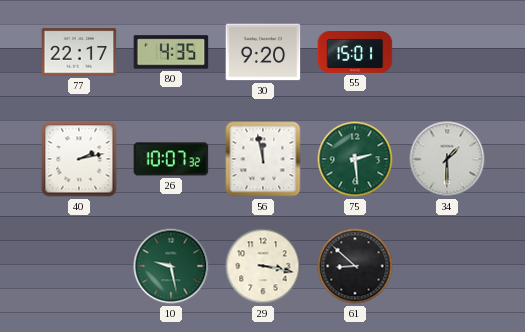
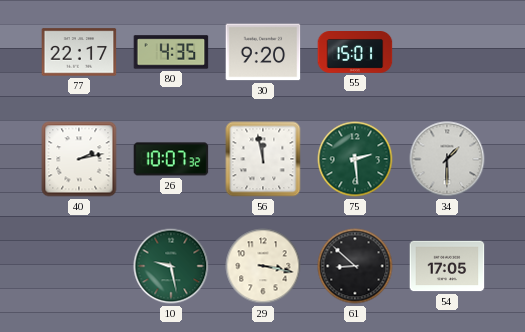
54: none -> 17:05
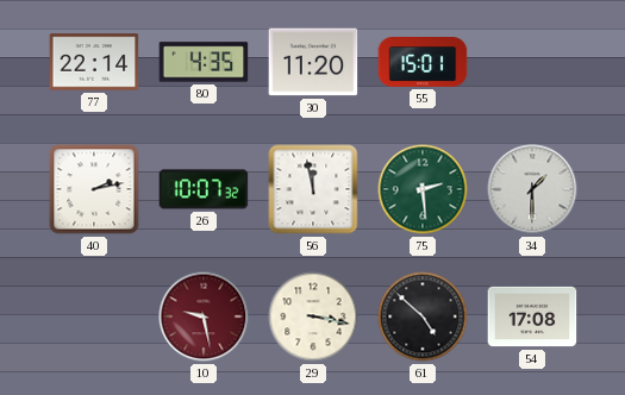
77: 22:17 -> 22:14
30: 9:20 -> 11:20
10 dial: green -> burgundy
61: 8:52 -> 4:52
54: 17:05 -> 17:08
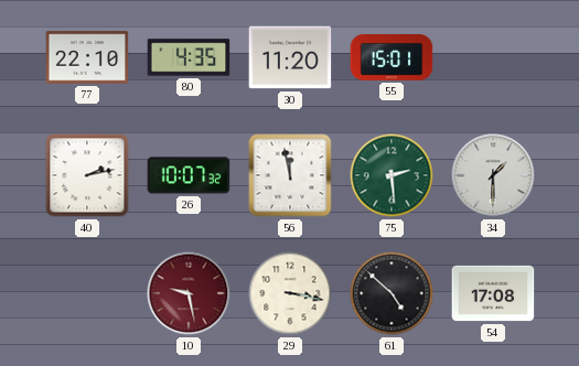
77: 22:14 -> 22:10
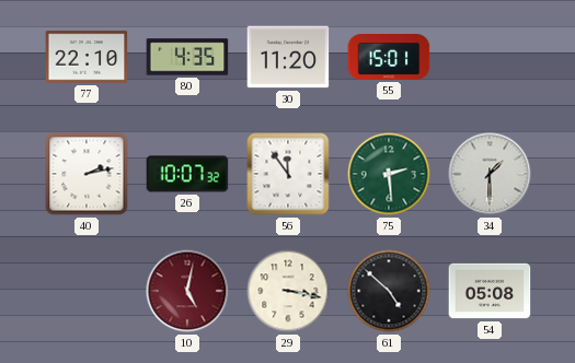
56: 11:58 -> 11:54
10: 9:28 -> 5:02
54: 17:08 -> 05:08
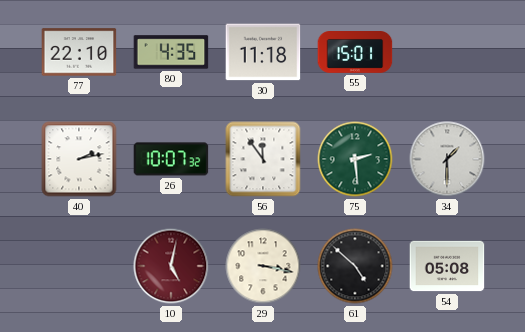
30: 11:20 -> 11:18
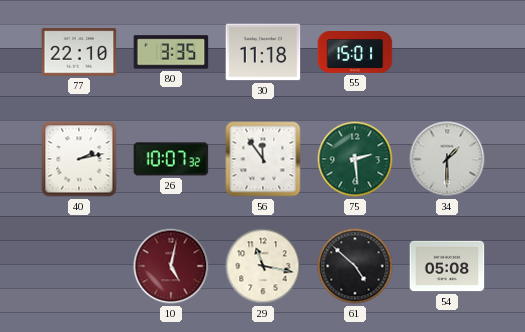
80: 4:35 -> 3:35
29: 3:17 -> 11:17
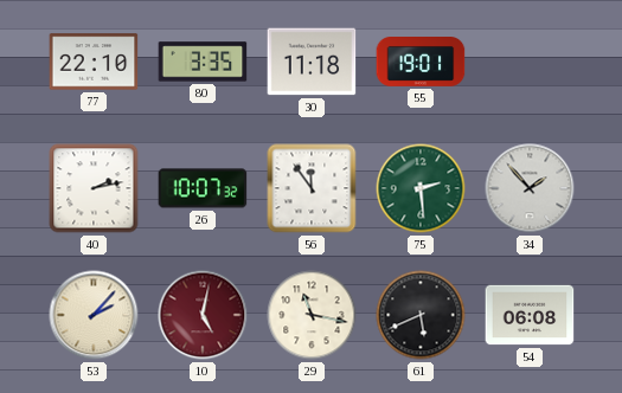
55: 15:01 -> 19:01
34: 1:30 -> 1:53
53: none -> 2:07
61: 4:52 -> 5:41
54: 05:08 -> 06:08
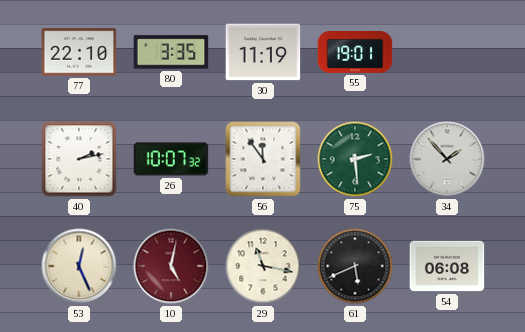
30: 11:18 -> 11:19
53: 2:07 -> 12:26
